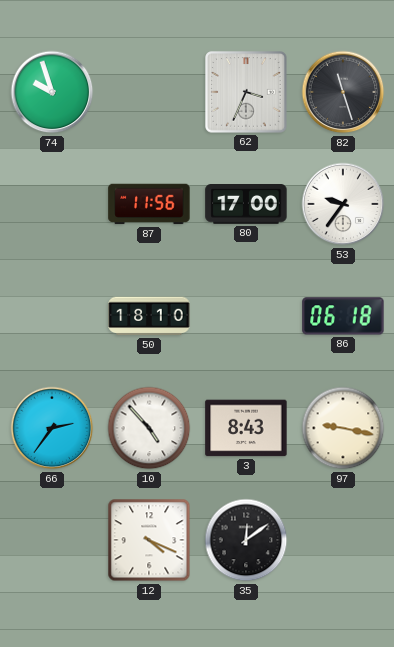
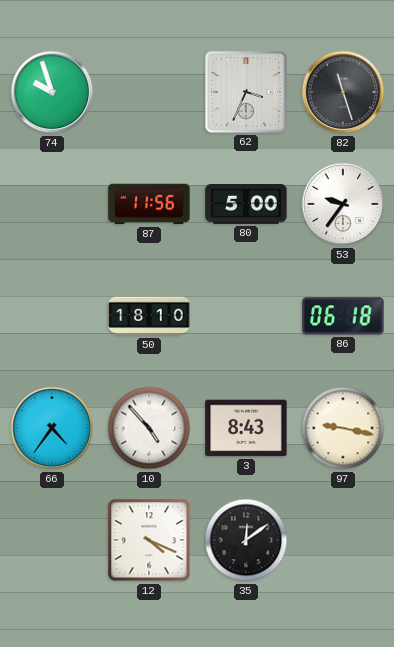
80: 17:00 -> 5:00
66: 2:36 -> 4:36
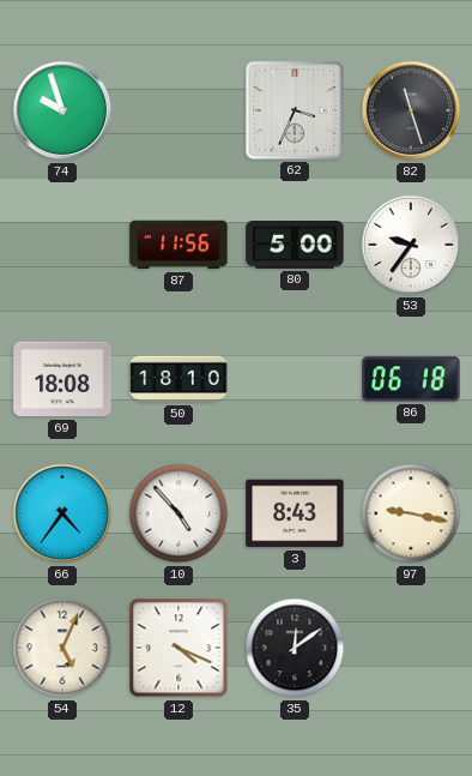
69: none -> 18:08
54: none -> 5:04
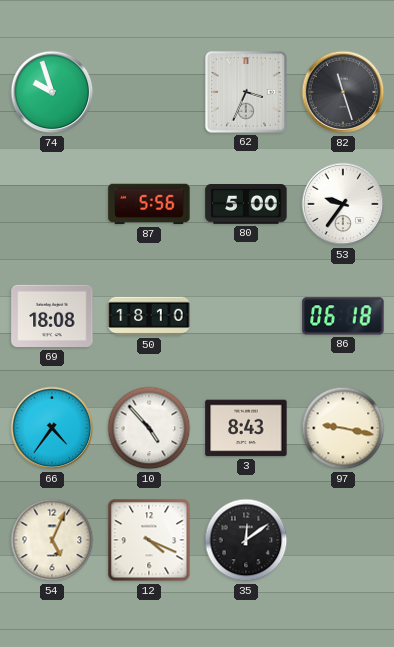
87: 11:56 -> 5:56
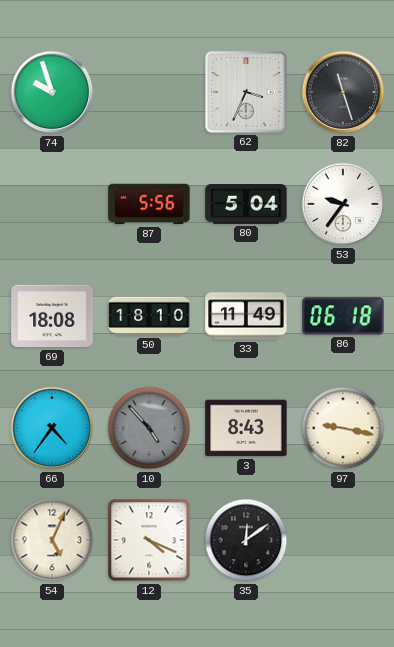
80: 5:00 -> 5:04
33: none -> 11:49
10 dial: white -> grey
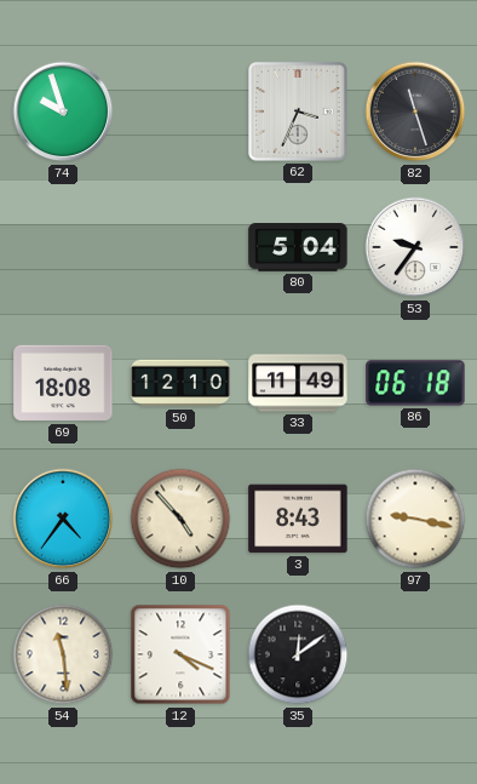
87: 5:56 -> none
50: 18:10 -> 12:10
10 dial: grey -> cream
54: 5:04 -> 11:29
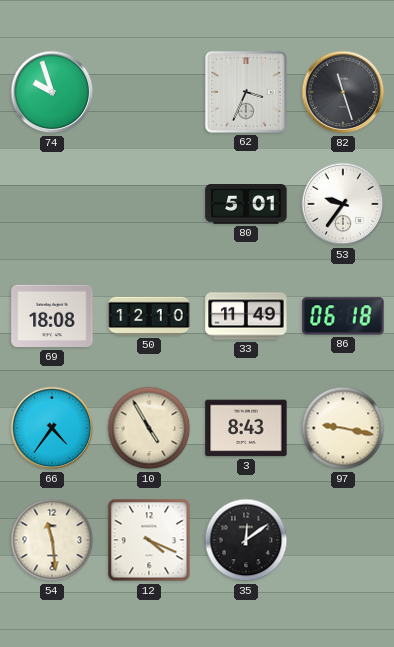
80: 5:04 -> 5:01
10: 4:53 -> 4:55
